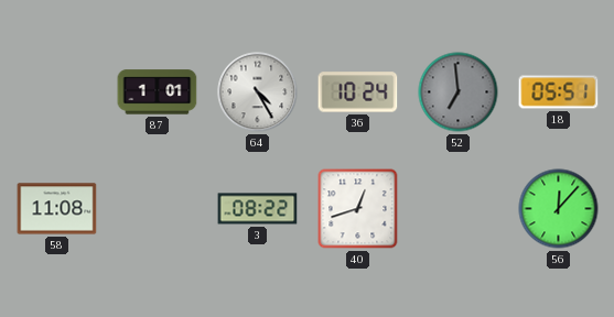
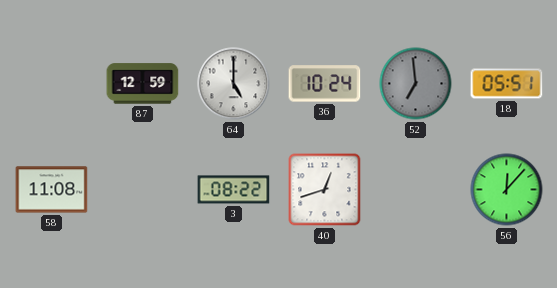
87: 1:01 -> 12:59
64: 4:25 -> 5:00
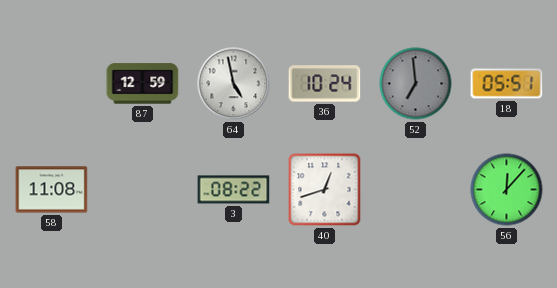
64: 5:00 -> 4:58
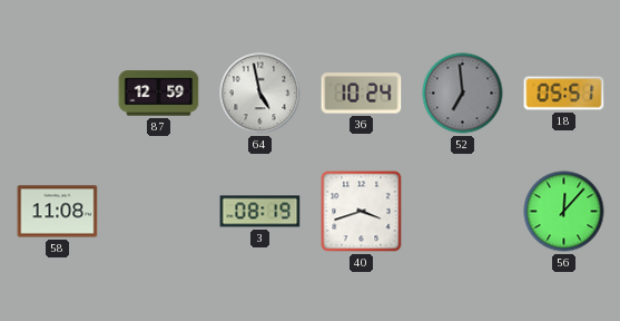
3: 08:22 -> 08:19
40: 12:42 -> 3:42
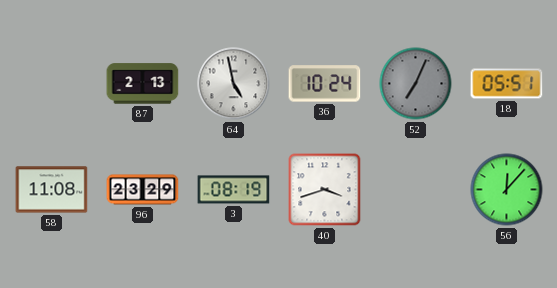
87: 12:59 -> 2:13
52: 6:59 -> 7:04
96: none -> 23:29
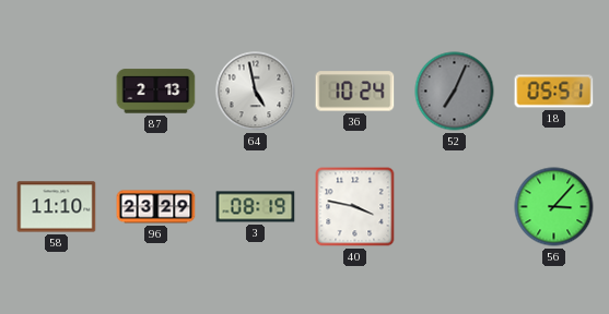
58: 11:08 -> 11:10
40: 3:42 -> 3:47
56: 12:07 -> 3:07
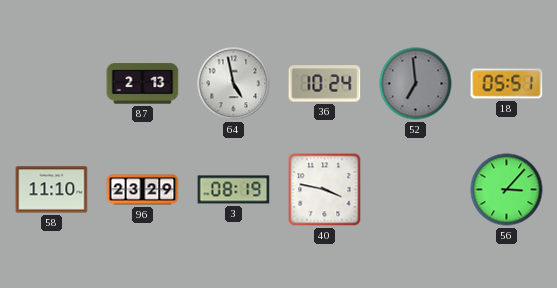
52: 7:04 -> 6:59
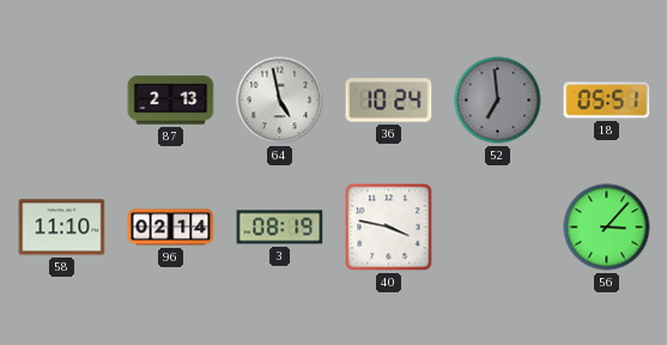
96: 23:29 -> 02:14
